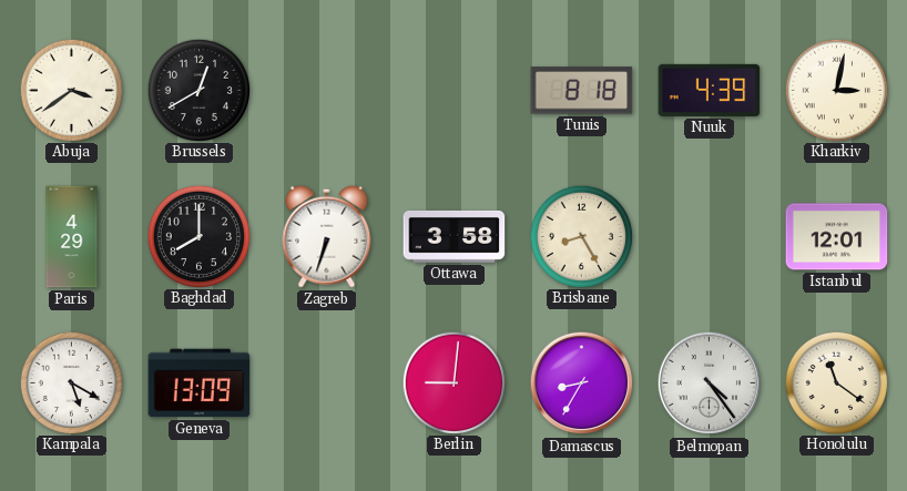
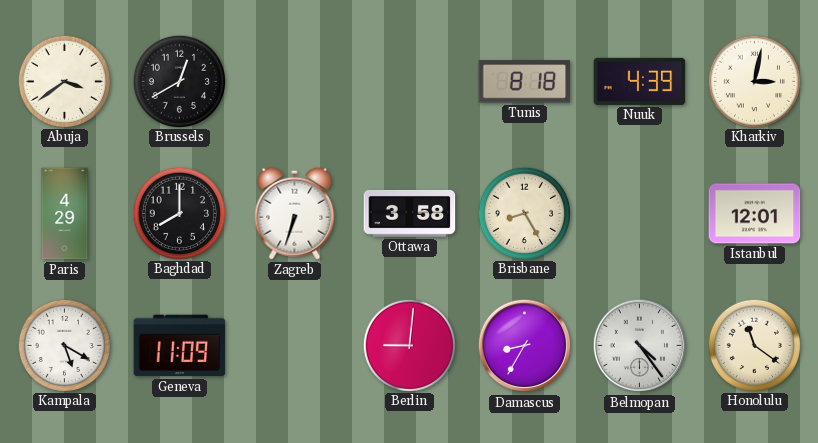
Geneva: 13:09 -> 11:09
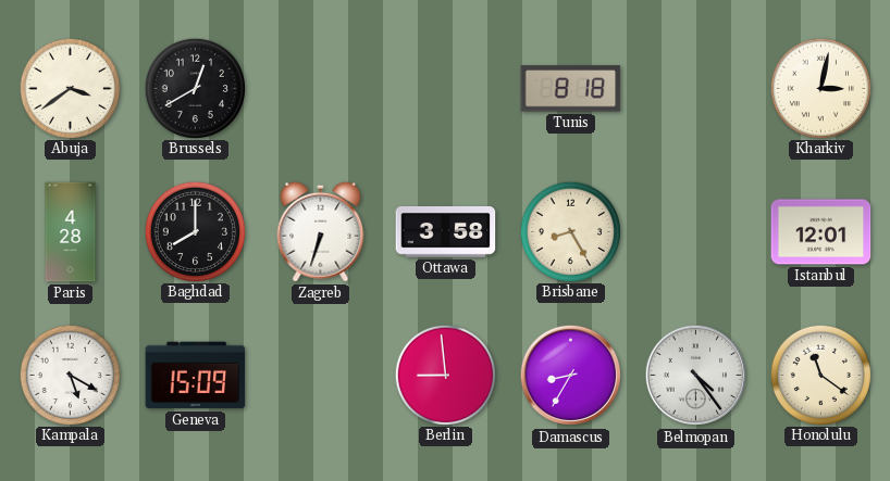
Nuuk: 4:39 -> none
Paris: 4:29 -> 4:28
Geneva: 11:09 -> 15:09
Berlin: 9:01 -> 8:59
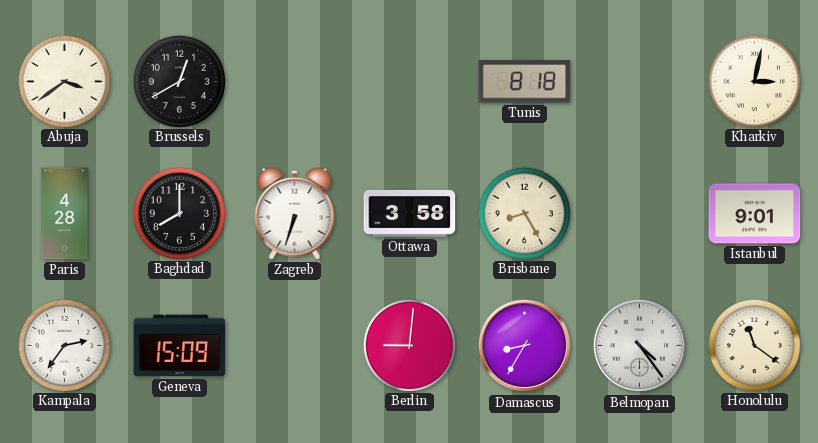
Istanbul: 12:01 -> 9:01
Kampala: 5:20 -> 2:36
Berlin: 8:59 -> 9:01
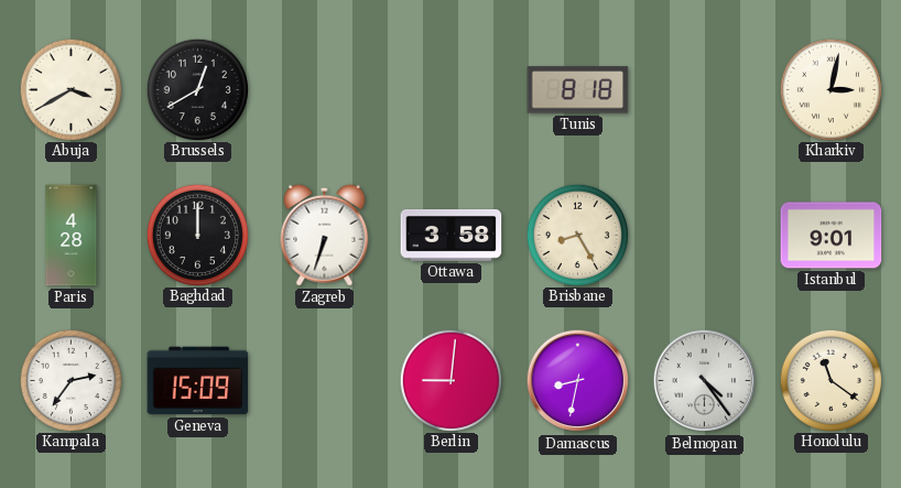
Abuja: 3:39 -> 3:40
Baghdad: 8:00 -> 12:00
Damascus: 8:35 -> 8:32
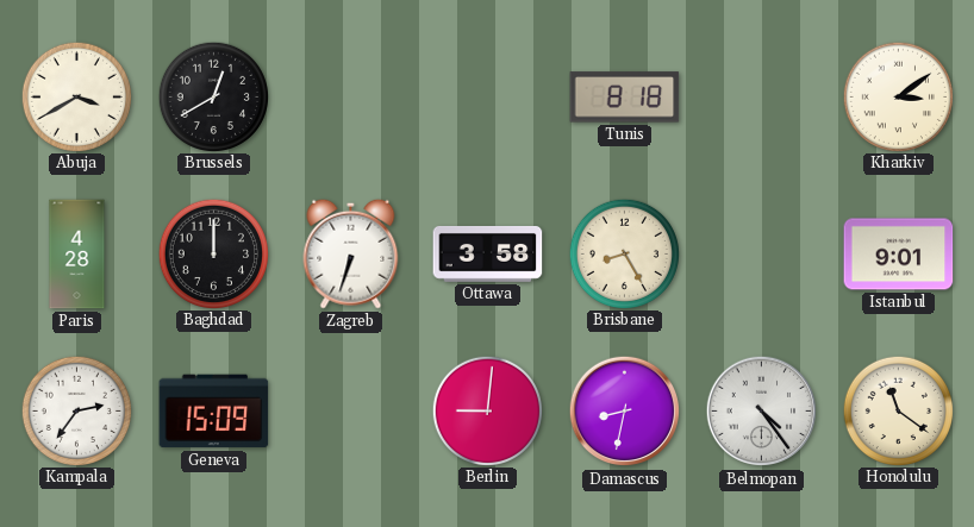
Kharkiv: 3:02 -> 3:09
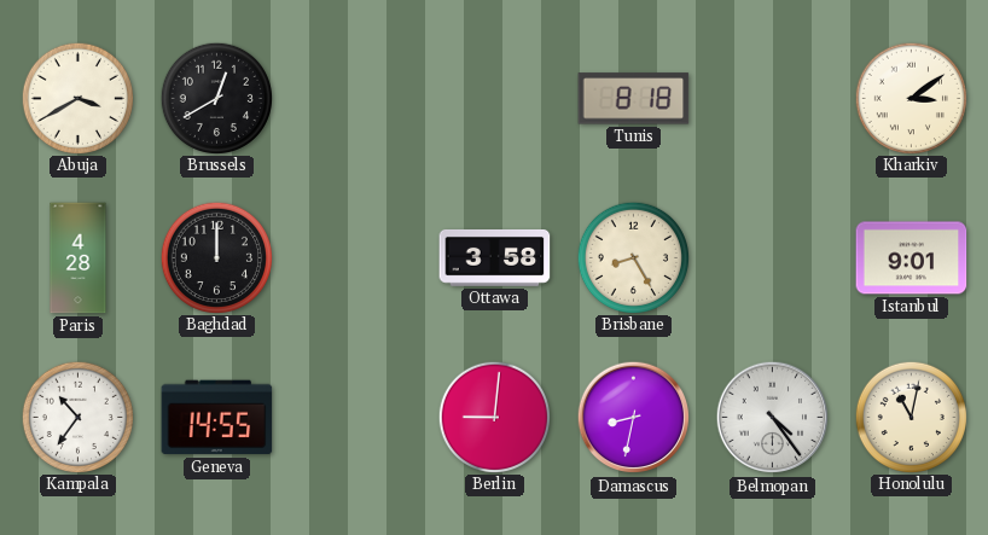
Zagreb: 6:33 -> none
Kampala: 2:36 -> 10:36
Geneva: 15:09 -> 14:55
Honolulu: 11:21 -> 11:02
